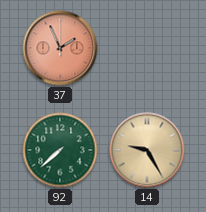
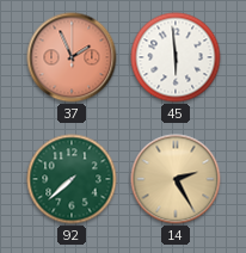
45: none -> 5:59
14: 9:25 -> 2:25
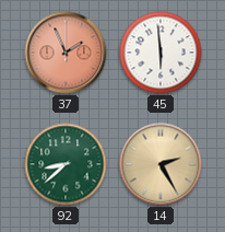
92: 7:38 -> 8:38
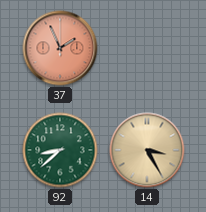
45: 5:59 -> none
14: 2:25 -> 3:25
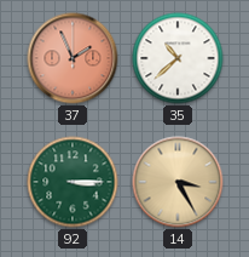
35: none -> 10:38
92: 8:38 -> 3:15
